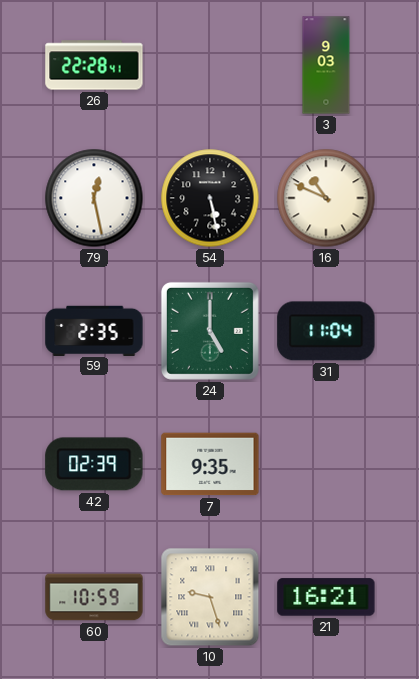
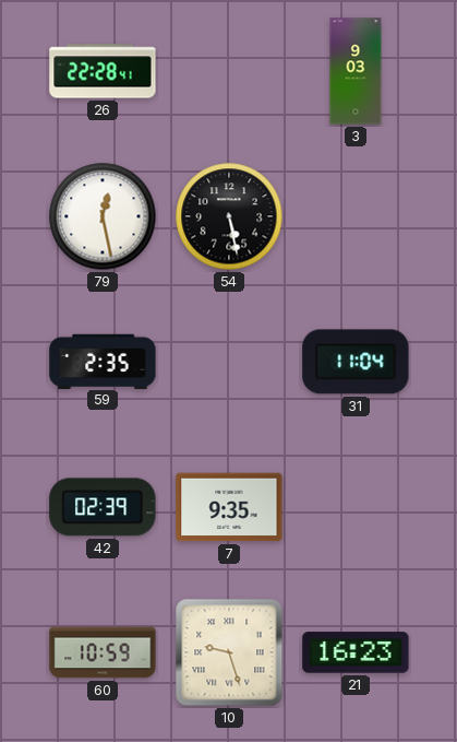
16: 10:49 -> none
24: 5:00 -> none
21: 16:21 -> 16:23
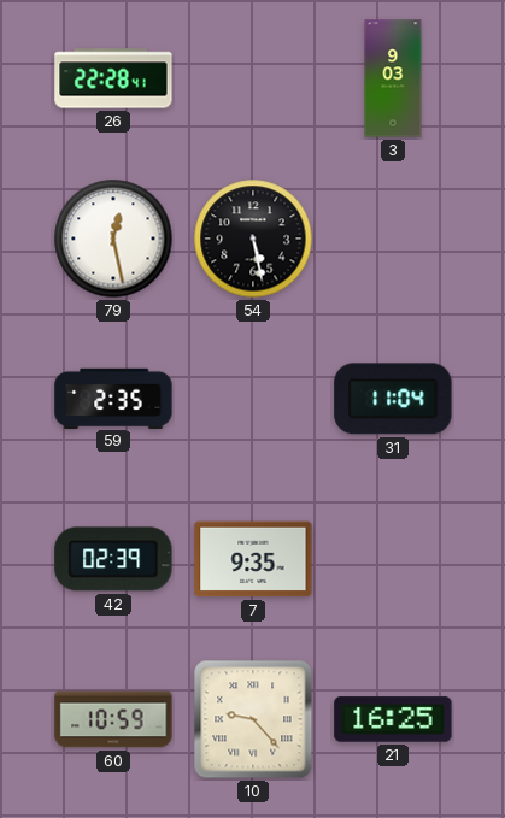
10: 9:27 -> 9:23
21: 16:23 -> 16:25
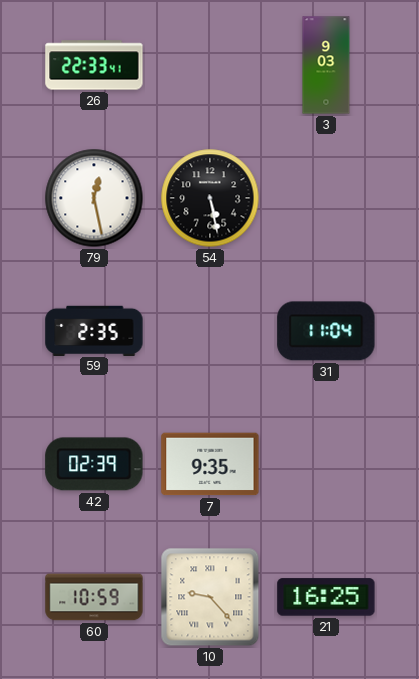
26: 22:28 -> 22:33
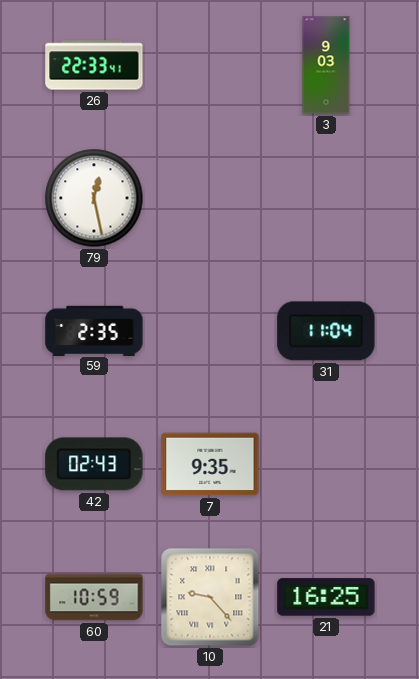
54: 5:28 -> none
42: 02:39 -> 02:43
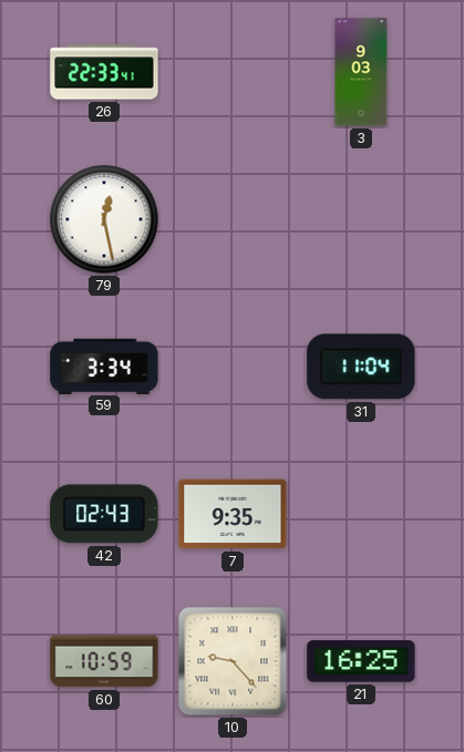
59: 2:35 -> 3:34
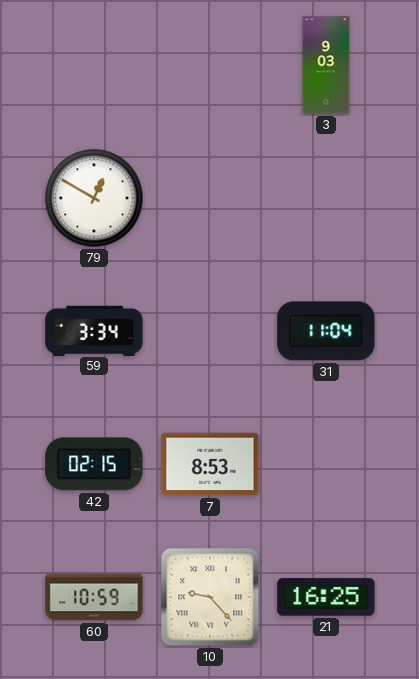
26: 22:33 -> none
79: 12:28 -> 12:50
42: 02:43 -> 02:15
7: 9:35 -> 8:53
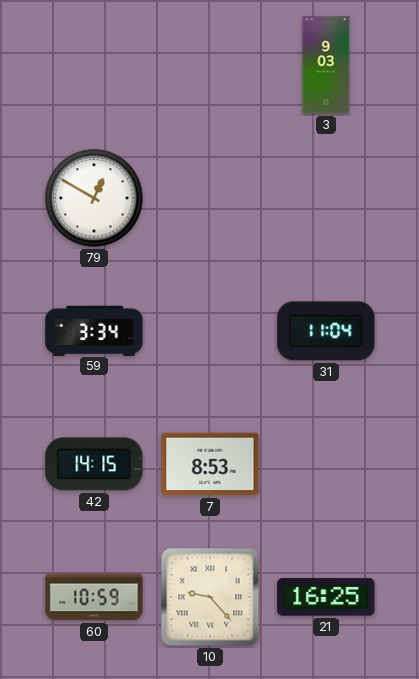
42: 02:15 -> 14:15
